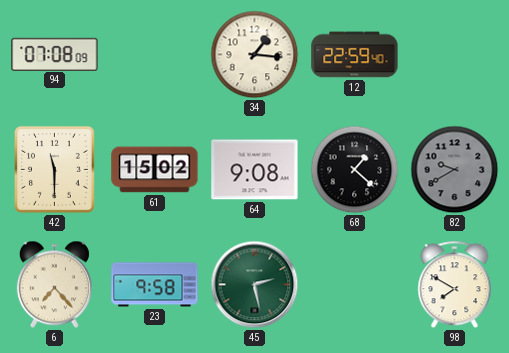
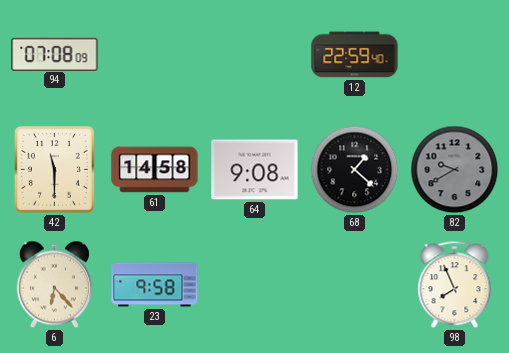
34: 1:16 -> none
61: 15:02 -> 14:58
6: 7:23 -> 6:23
45: 2:28 -> none
98: 7:50 -> 7:56
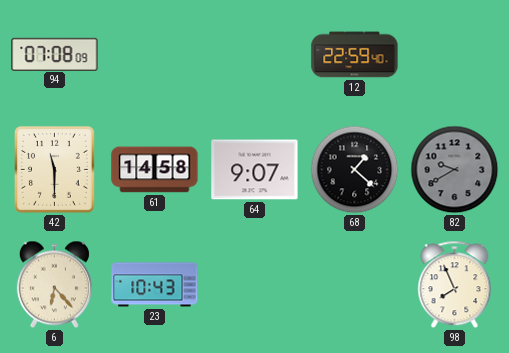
64: 9:08 -> 9:07
23: 9:58 -> 10:43
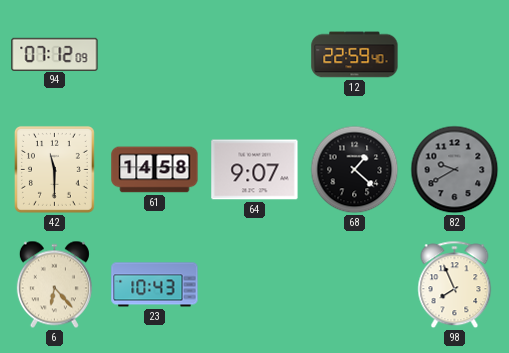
94: 07:08 -> 07:12
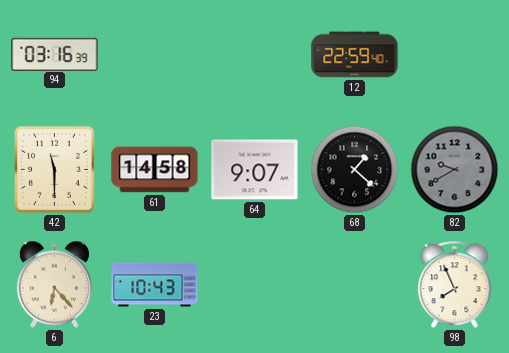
94: 07:12 -> 03:16
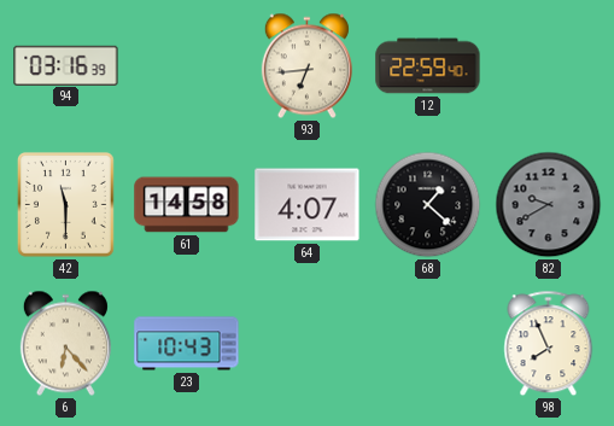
93: none -> 6:44
64: 9:07 -> 4:07
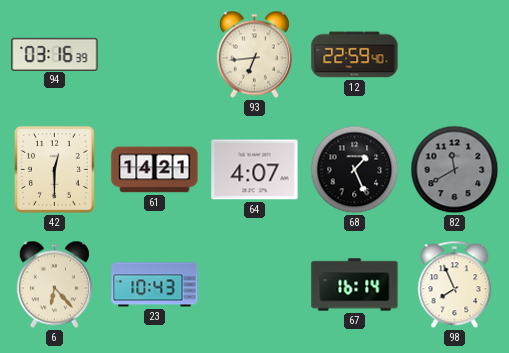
42: 11:30 -> 12:30
61: 14:58 -> 14:21
68: 1:22 -> 1:26
82: 9:40 -> 11:40
67: none -> 16:14
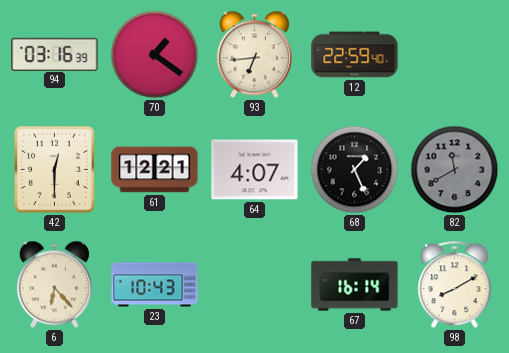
70: none -> 1:21
61: 14:21 -> 12:21
98: 7:56 -> 8:10
